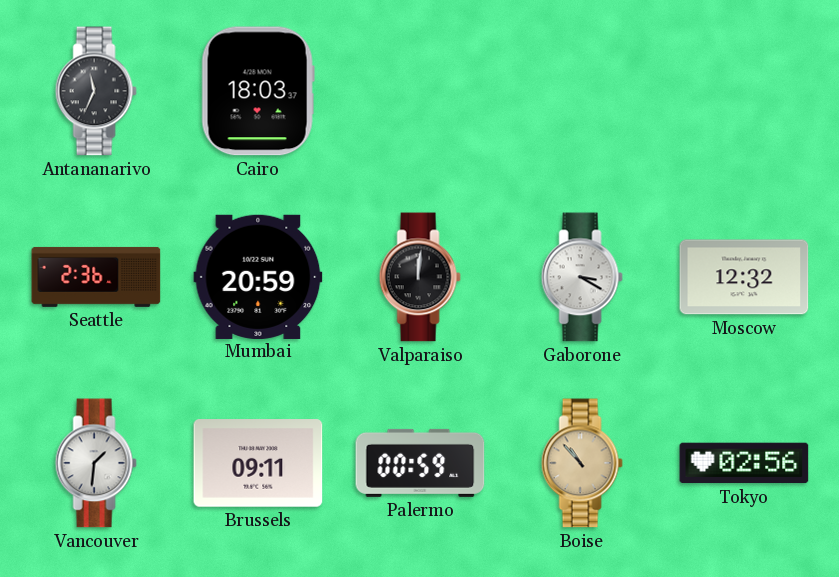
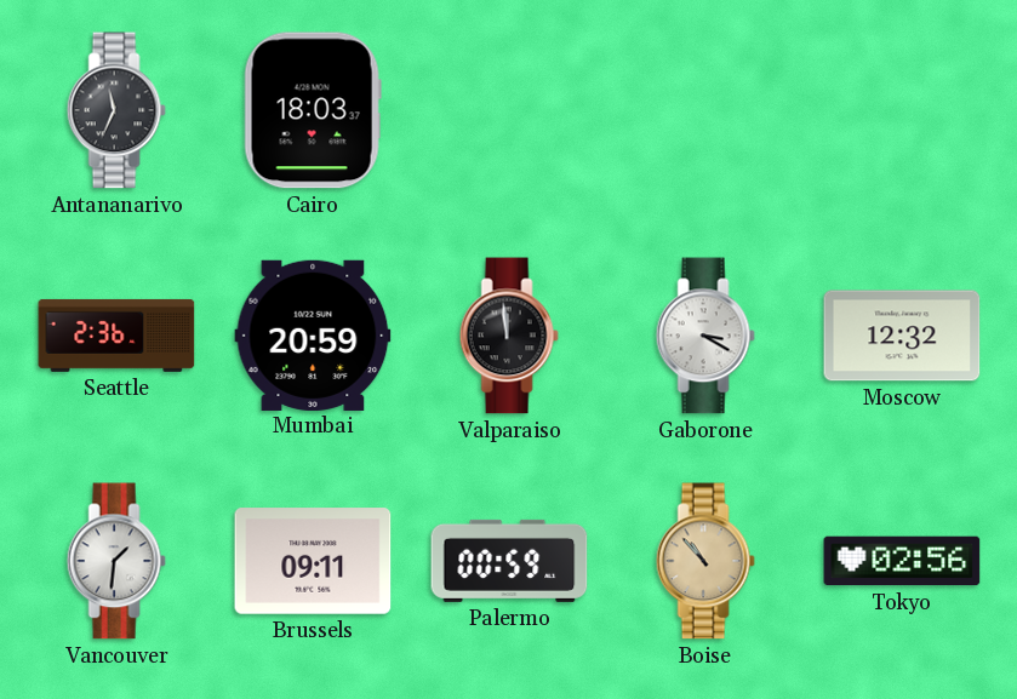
Valparaiso: 12:01 -> 11:59
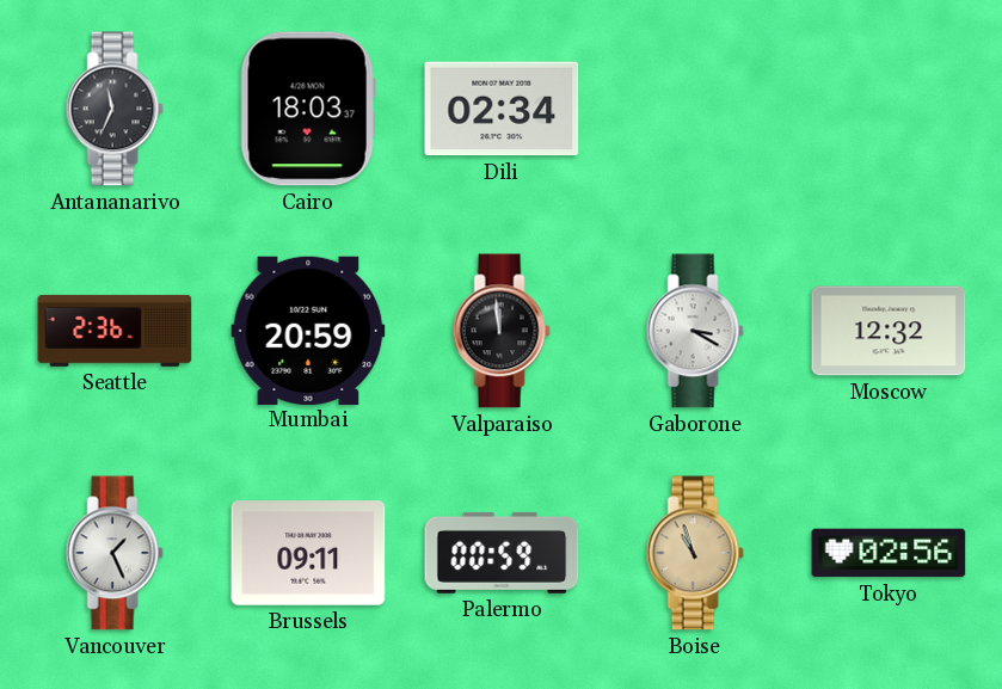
Dili: none -> 02:34
Vancouver: 1:31 -> 1:26
Boise: 10:53 -> 10:57
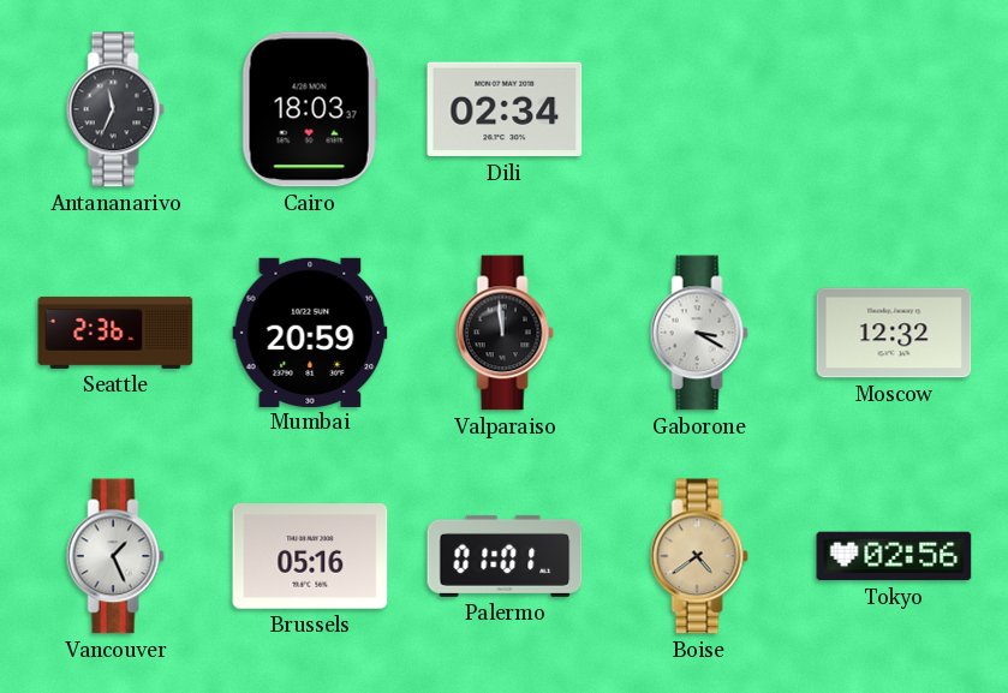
Brussels: 09:11 -> 05:16
Palermo: 00:59 -> 01:01
Boise: 10:57 -> 4:39
